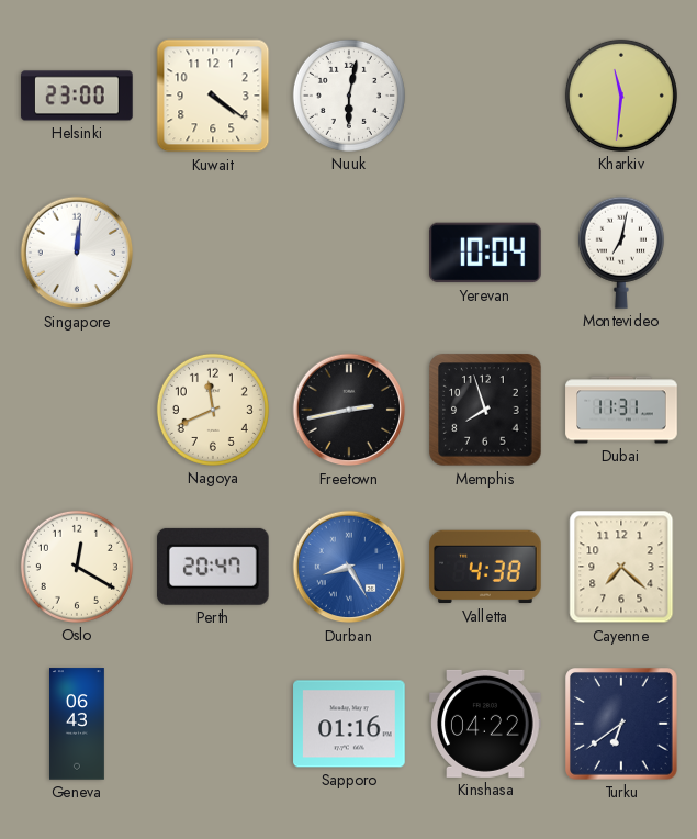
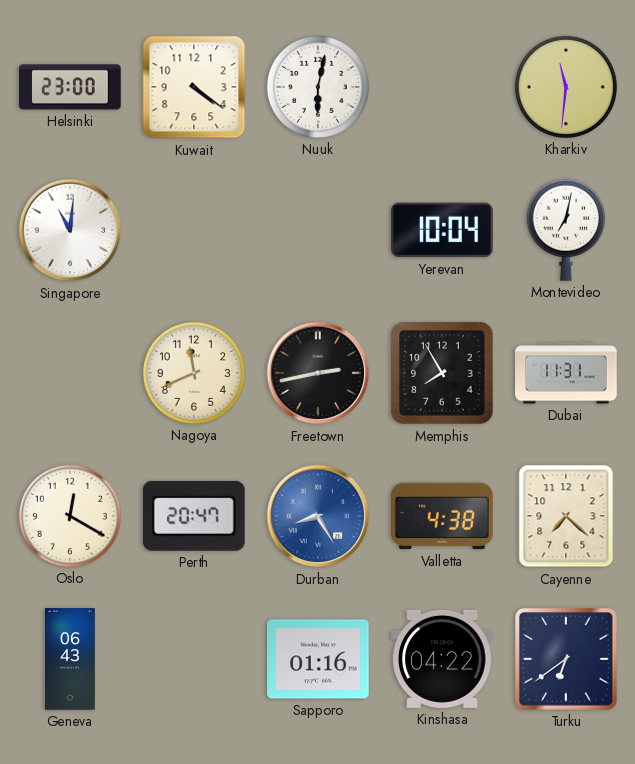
Singapore: 12:01 -> 11:01
Memphis: 7:57 -> 7:55
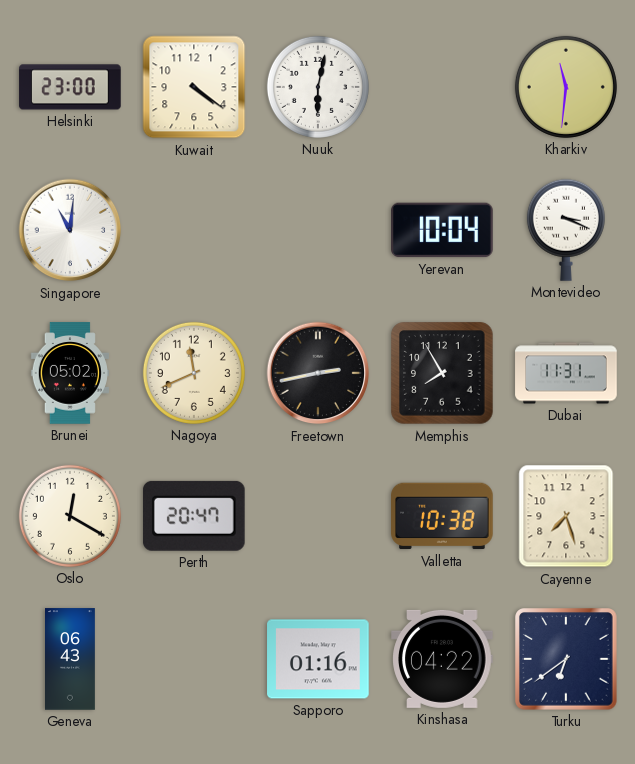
Montevideo: 7:02 -> 3:19
Brunei: none -> 05:02
Durban: 8:25 -> none
Valletta: 4:38 -> 10:38
Cayenne: 7:22 -> 7:27
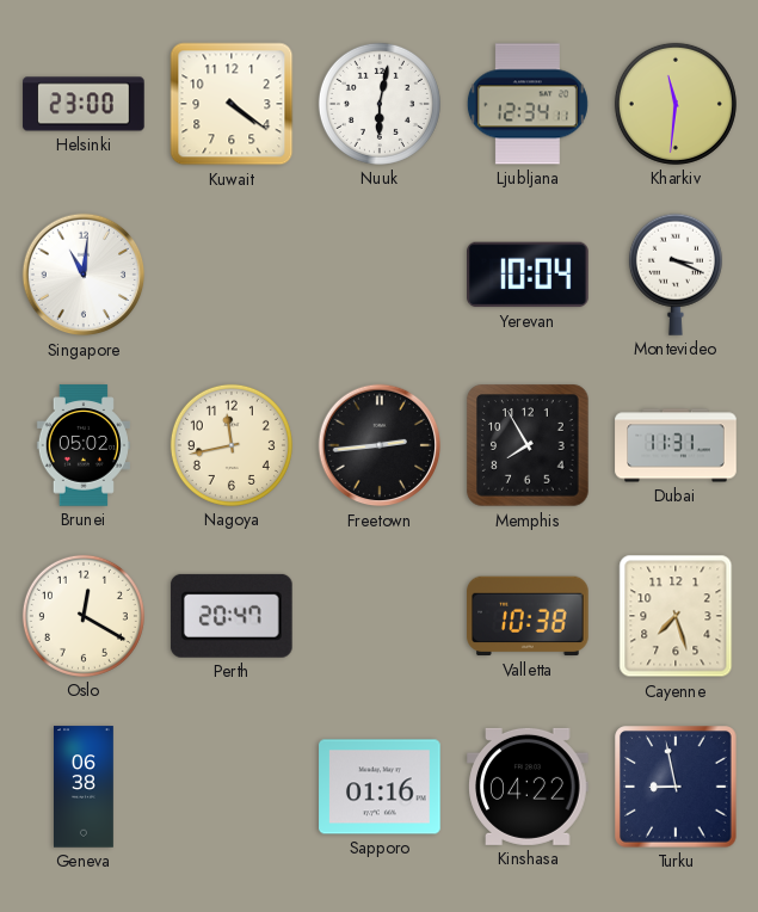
Ljubljana: none -> 12:34
Nagoya: 11:41 -> 11:43
Freetown: 2:43 -> 2:44
Geneva: 06:43 -> 06:38
Turku: 6:39 -> 8:58
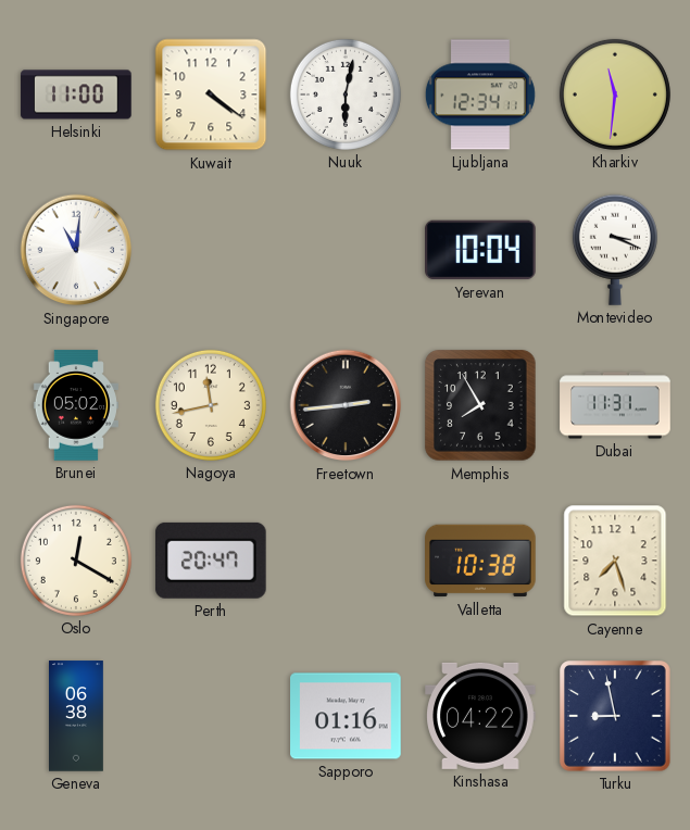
Helsinki: 23:00 -> 11:00
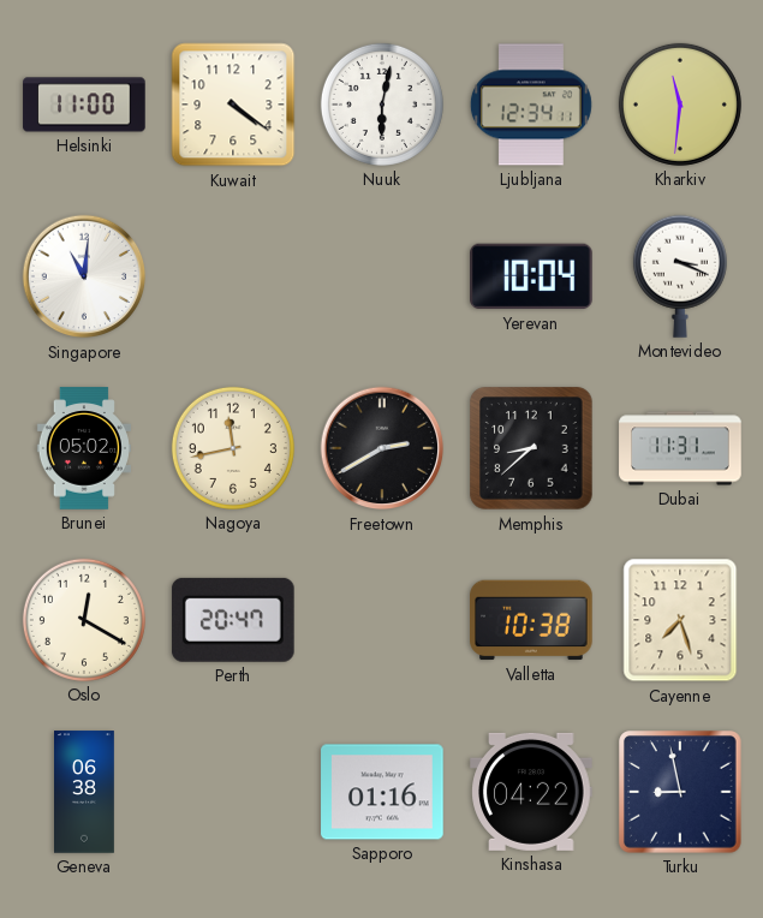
Freetown: 2:44 -> 2:40
Memphis: 7:55 -> 8:38
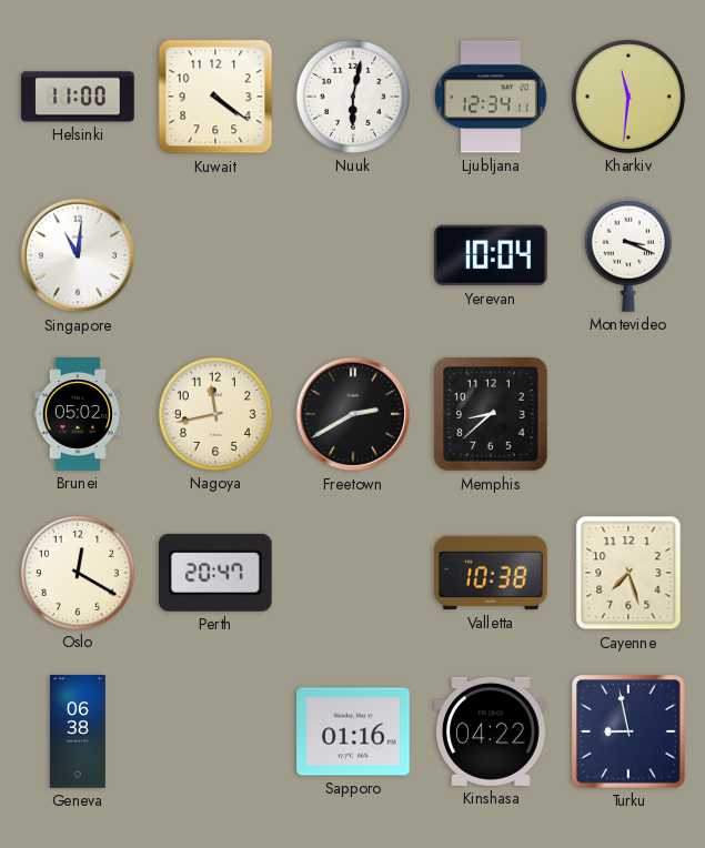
Dubai: 11:31 -> none
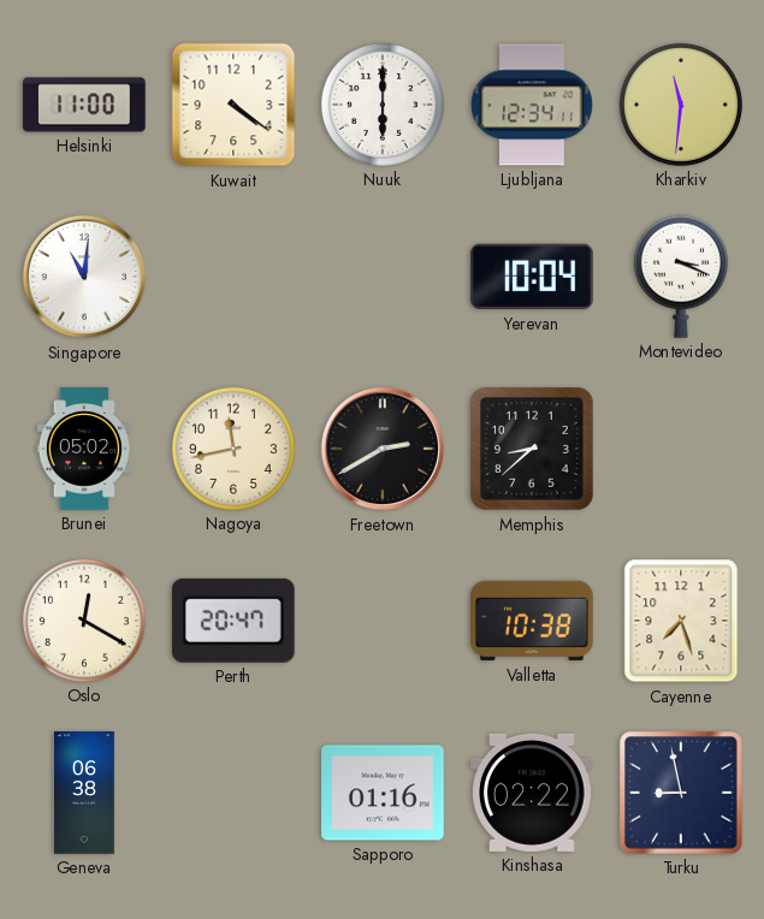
Nuuk: 6:02 -> 6:00
Kinshasa: 04:22 -> 02:22
